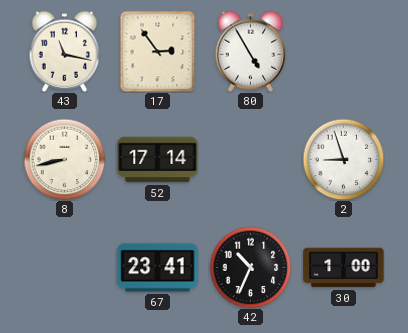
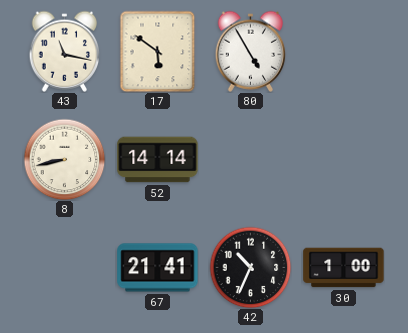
17: 2:54 -> 5:51
52: 17:14 -> 14:14
2: 8:57 -> none
67: 23:41 -> 21:41
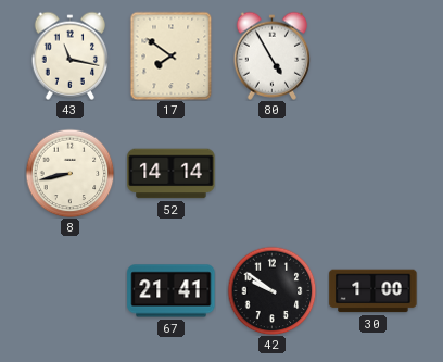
17: 5:51 -> 7:51
42: 10:34 -> 9:51
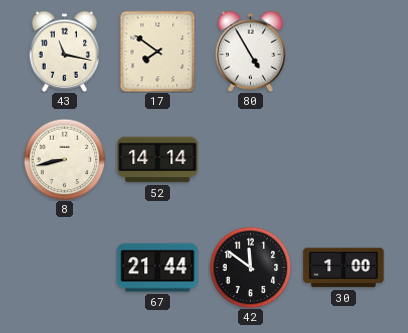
67: 21:41 -> 21:44
42: 9:51 -> 11:51
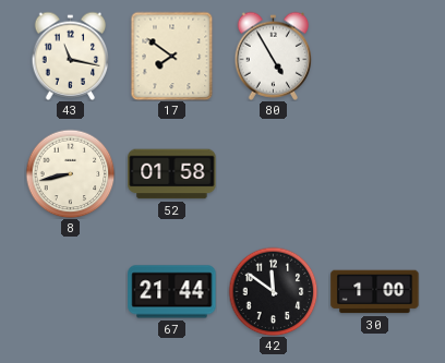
52: 14:14 -> 01:58
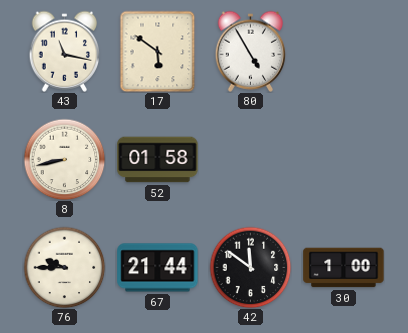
17: 7:51 -> 5:51
76: none -> 9:45
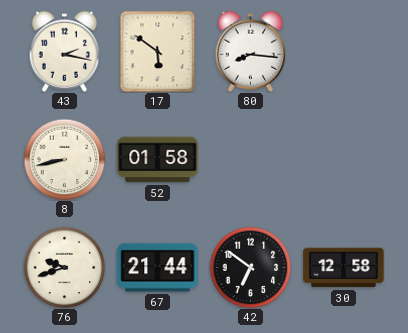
43: 11:17 -> 2:17
80: 4:55 -> 8:16
76: 9:45 -> 9:42
42: 11:51 -> 6:51
30: 1:00 -> 12:58
